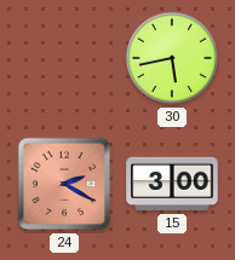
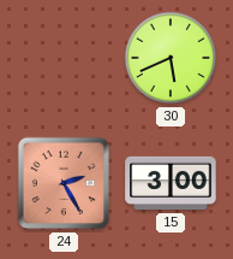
30: 5:43 -> 5:41
24: 2:20 -> 2:25
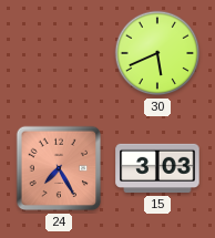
24: 2:25 -> 7:25
15: 3:00 -> 3:03
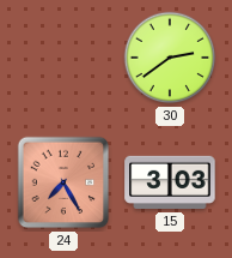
30: 5:41 -> 2:39
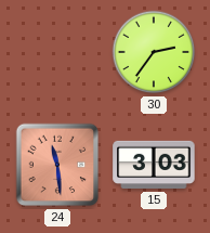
30: 2:39 -> 2:36
24: 7:25 -> 11:29
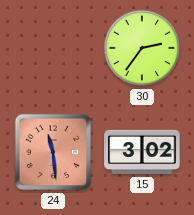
15: 3:03 -> 3:02
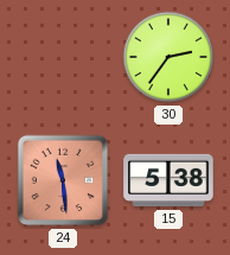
15: 3:02 -> 5:38
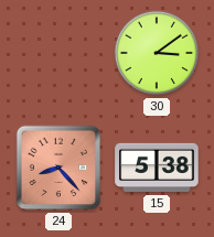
30: 2:36 -> 3:09
24: 11:29 -> 8:23
